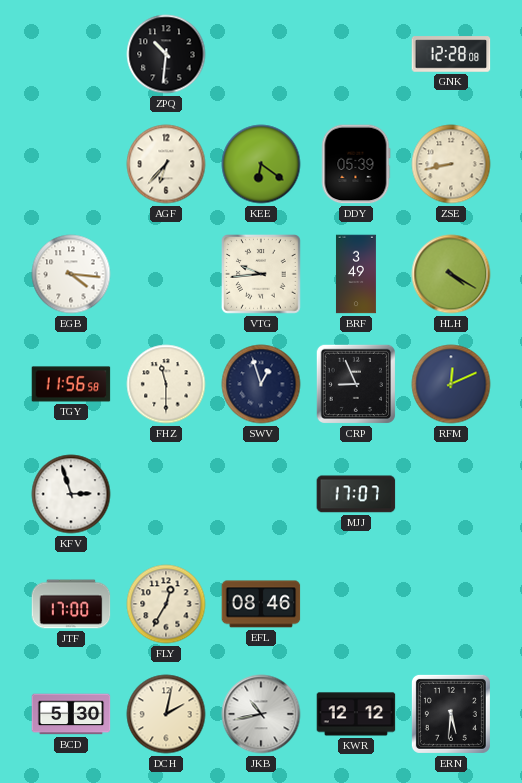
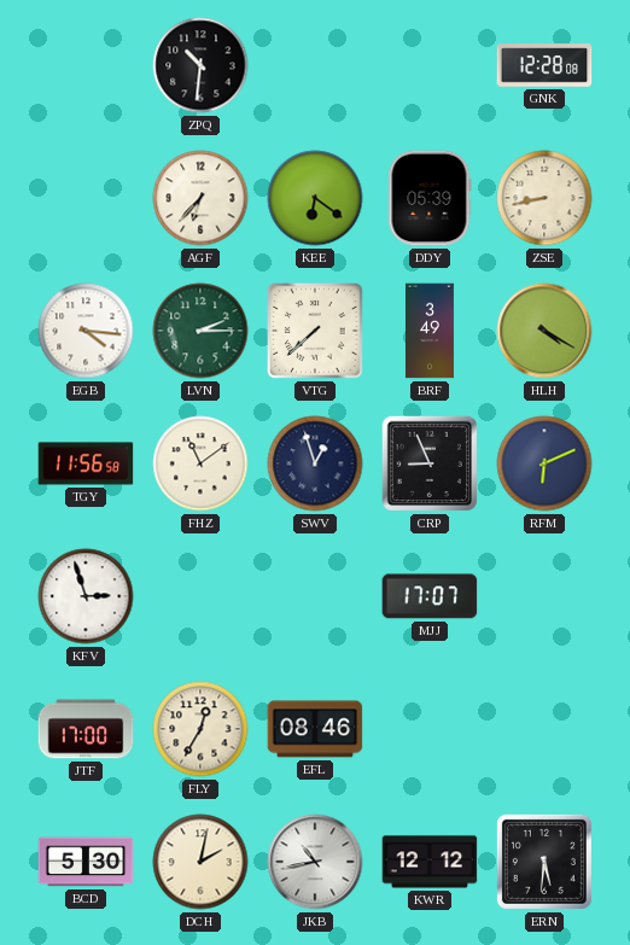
LVN: none -> 2:15
VTG: 9:44 -> 7:38
FHZ: 11:30 -> 11:09
RFM: 12:11 -> 6:11
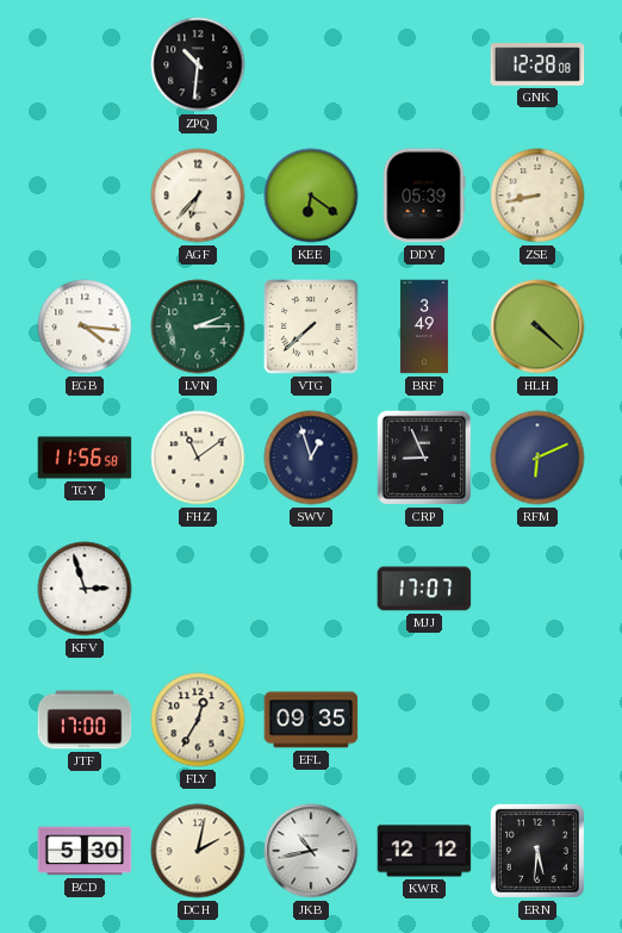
HLH: 4:20 -> 4:22
EFL: 08:46 -> 09:35
